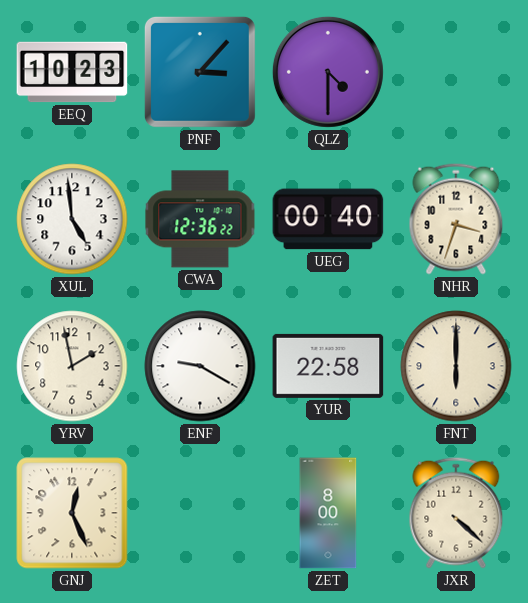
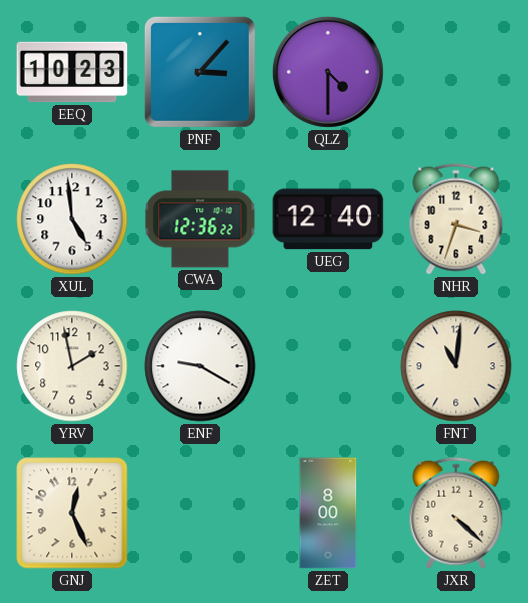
UEG: 00:40 -> 12:40
YUR: 22:58 -> none
FNT: 6:00 -> 11:01
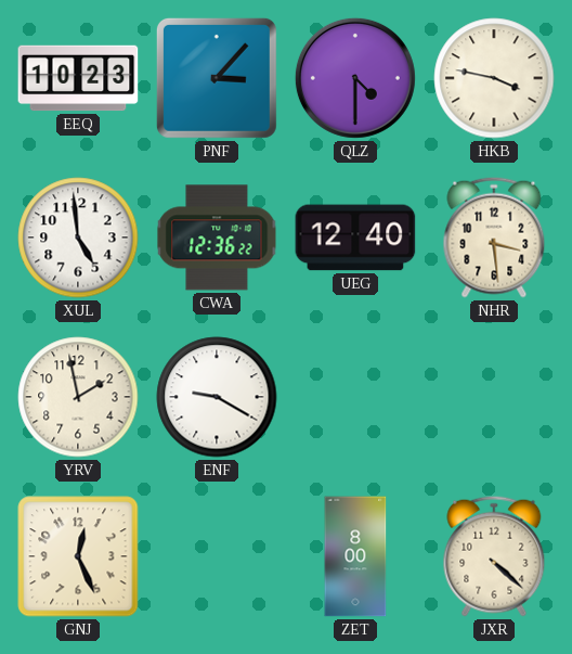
HKB: none -> 3:47
NHR: 3:33 -> 3:29
FNT: 11:01 -> none
